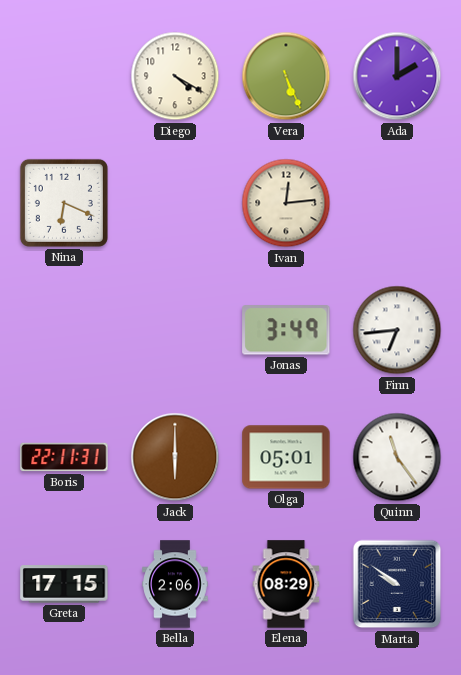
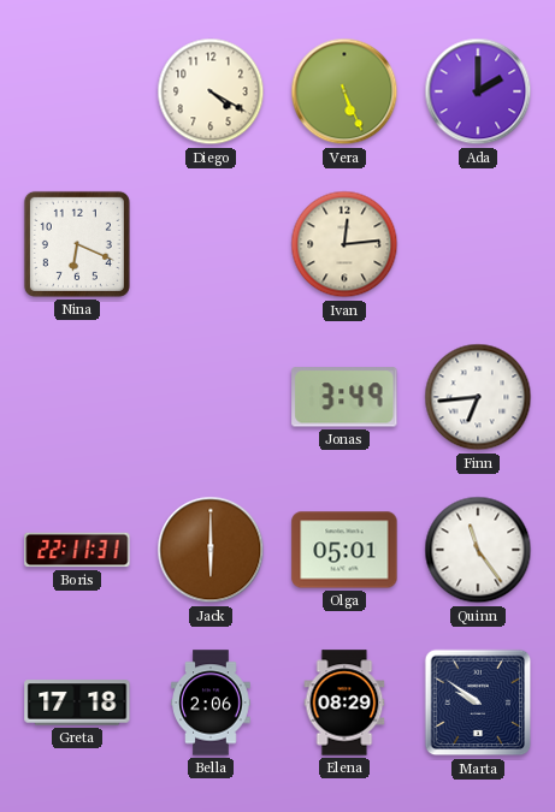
Greta: 17:15 -> 17:18
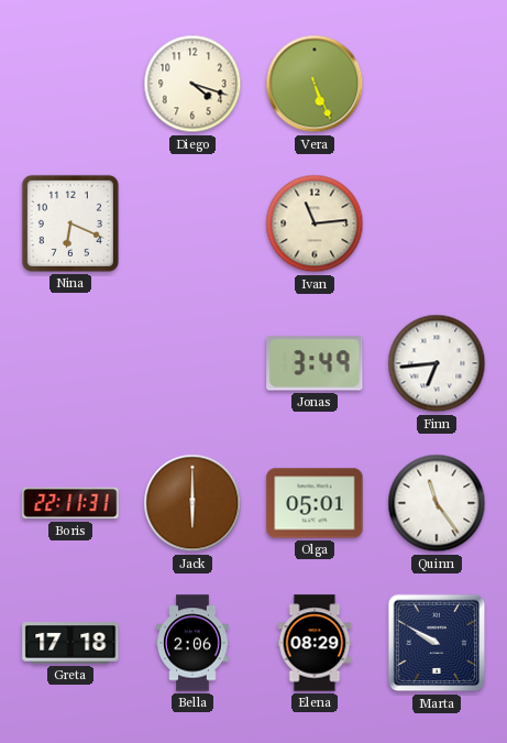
Diego: 4:20 -> 4:18
Ada: 2:00 -> none
Ivan: 12:14 -> 11:14
Marta: 9:51 -> 9:50
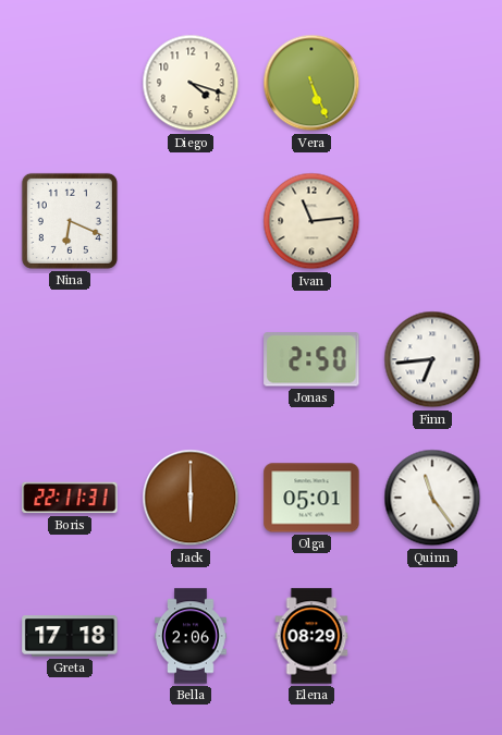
Jonas: 3:49 -> 2:50
Marta: 9:50 -> none
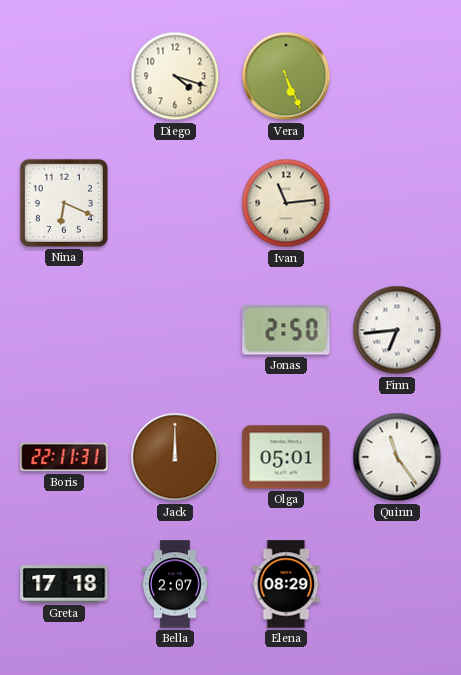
Jack: 6:00 -> 12:00
Bella: 2:06 -> 2:07
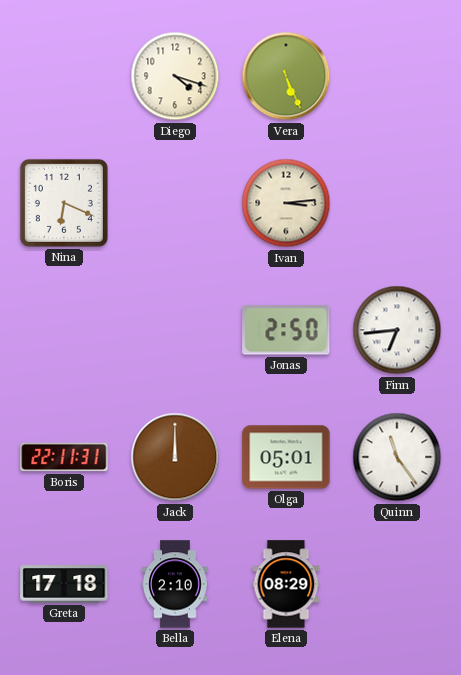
Ivan: 11:14 -> 3:14
Bella: 2:07 -> 2:10
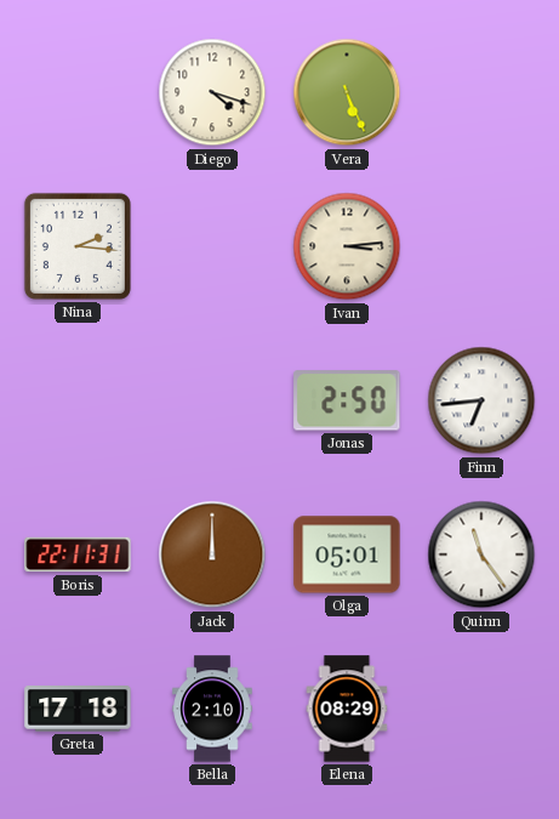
Nina: 6:19 -> 2:16
